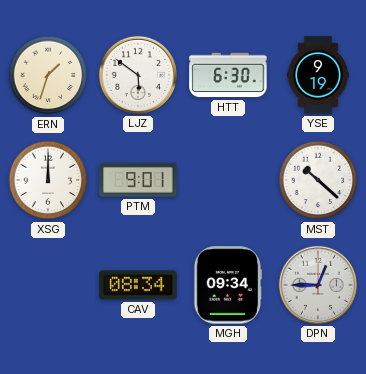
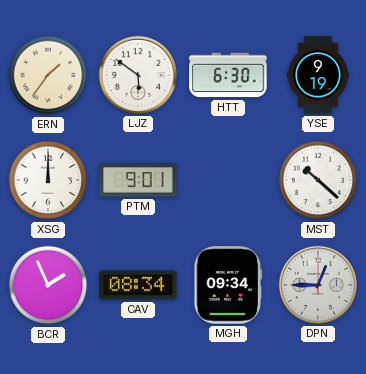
ERN: 1:33 -> 1:36
BCR: none -> 1:56
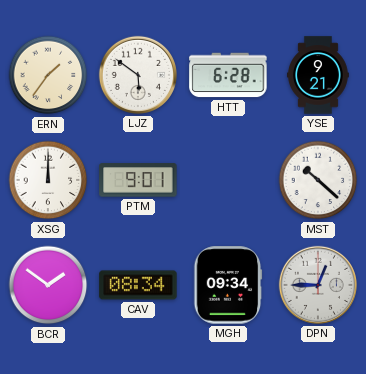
HTT: 6:30 -> 6:28
YSE: 9:19 -> 9:21
BCR: 1:56 -> 1:51
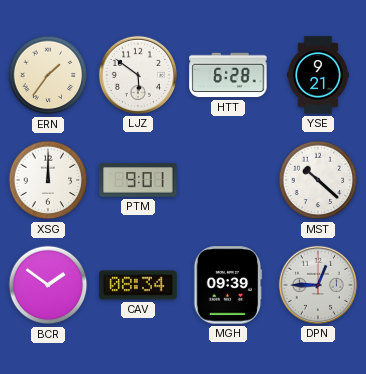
MGH: 09:34 -> 09:39
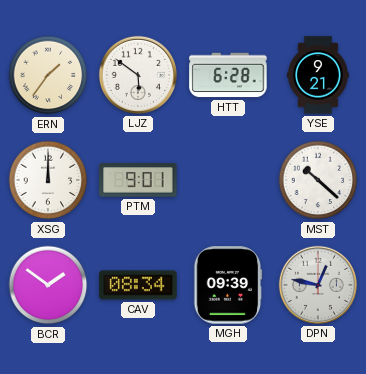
DPN: 12:45 -> 12:47
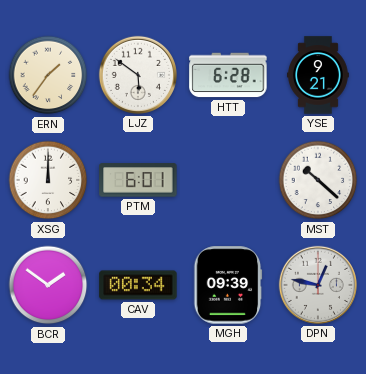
PTM: 9:01 -> 6:01
CAV: 08:34 -> 00:34
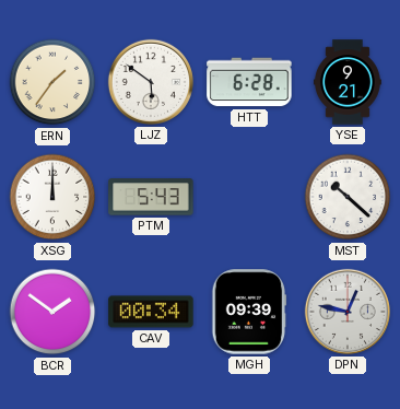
PTM: 6:01 -> 5:43
